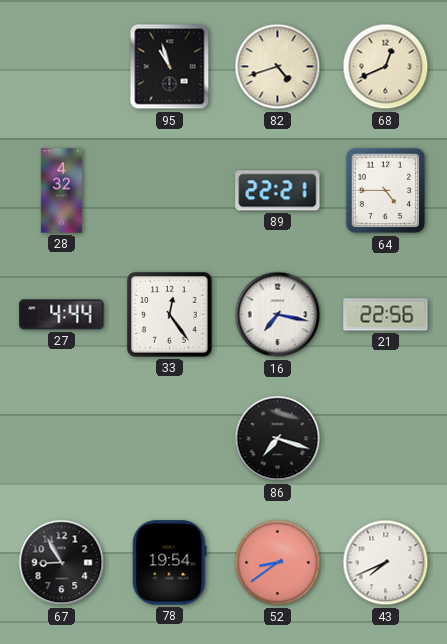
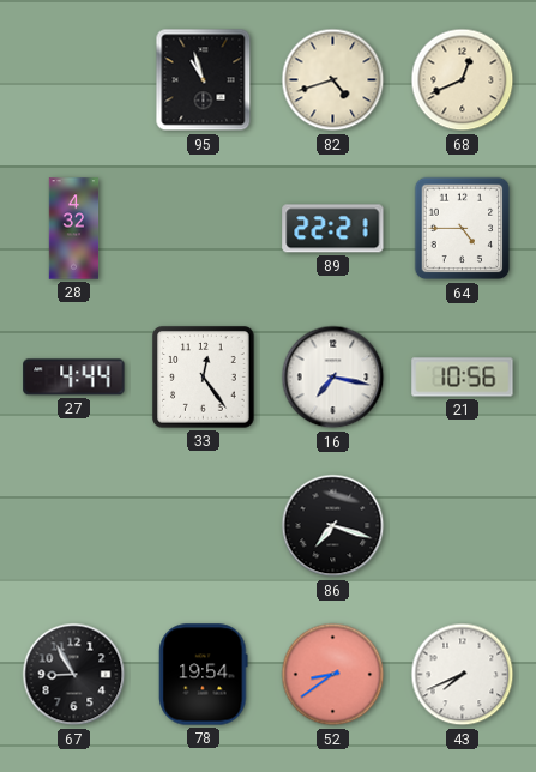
21: 22:56 -> 10:56
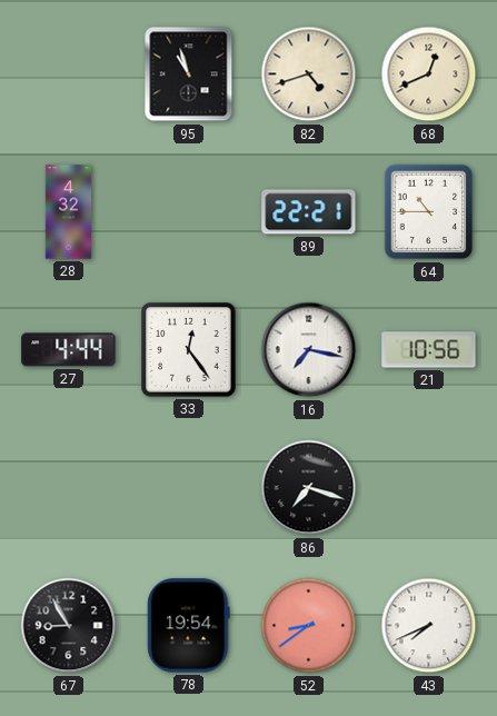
64: 4:45 -> 10:45
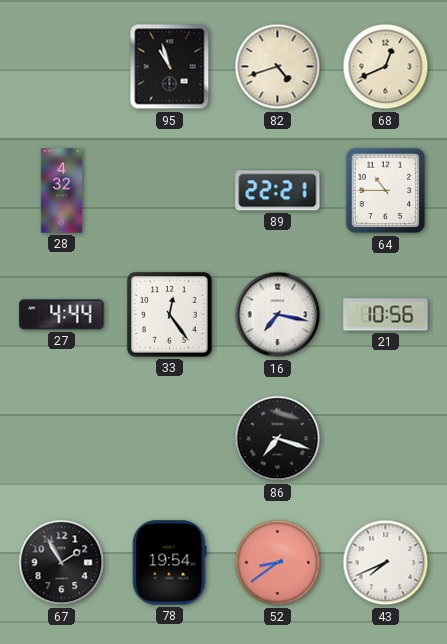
67: 8:55 -> 1:55
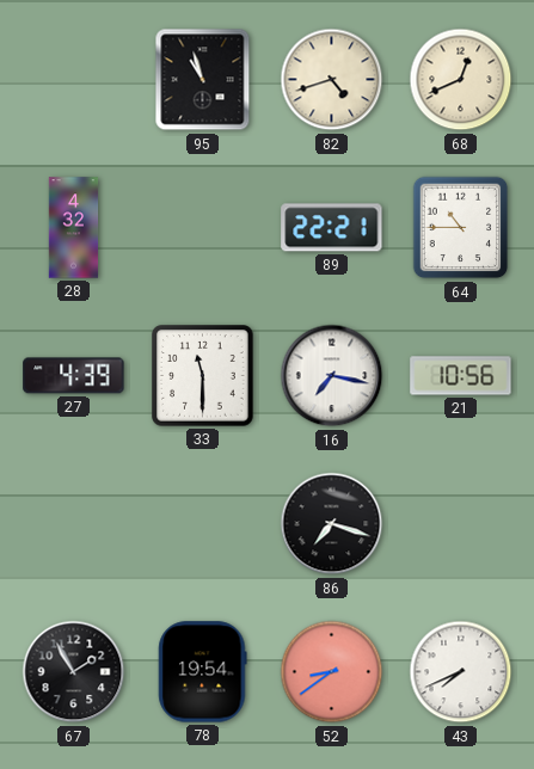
27: 4:44 -> 4:39
33: 12:24 -> 11:30
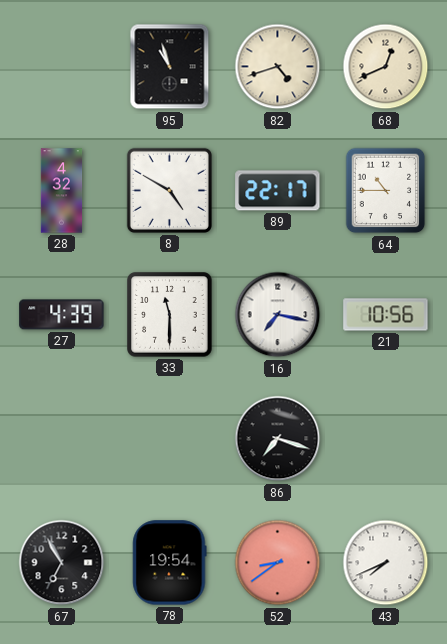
8: none -> 4:50
89: 22:21 -> 22:17
67: 1:55 -> 6:55
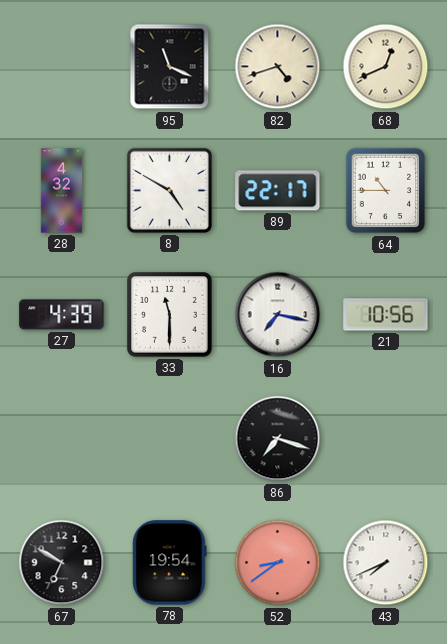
95: 10:57 -> 11:19
67: 6:55 -> 6:50
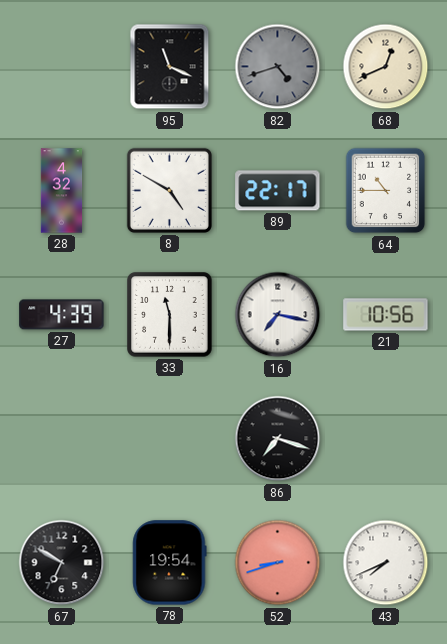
82 dial: cream -> grey
52: 8:39 -> 8:42
